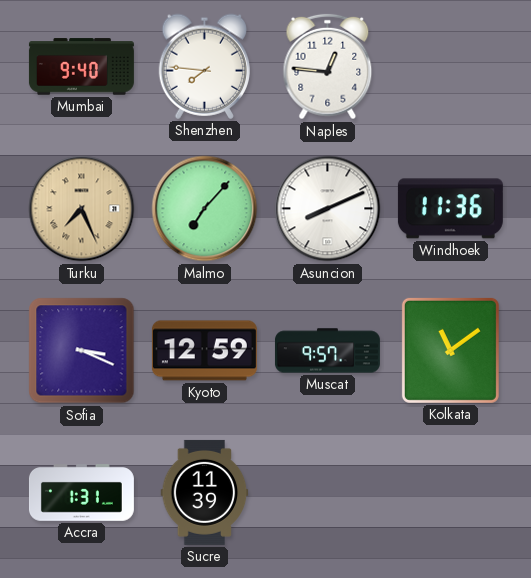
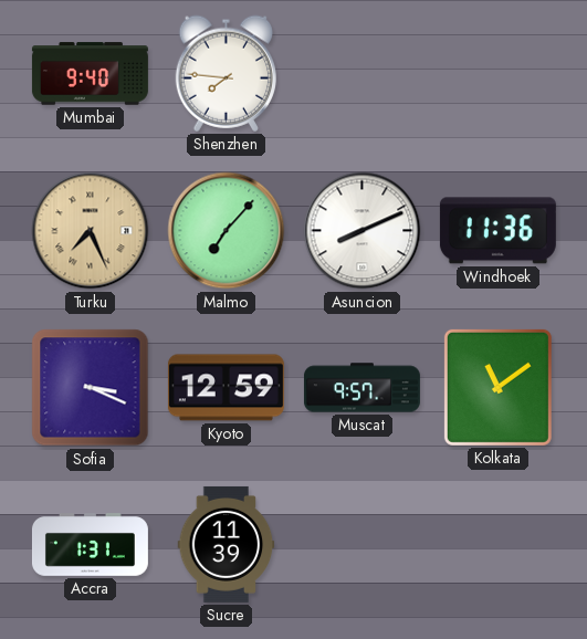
Naples: 12:46 -> none
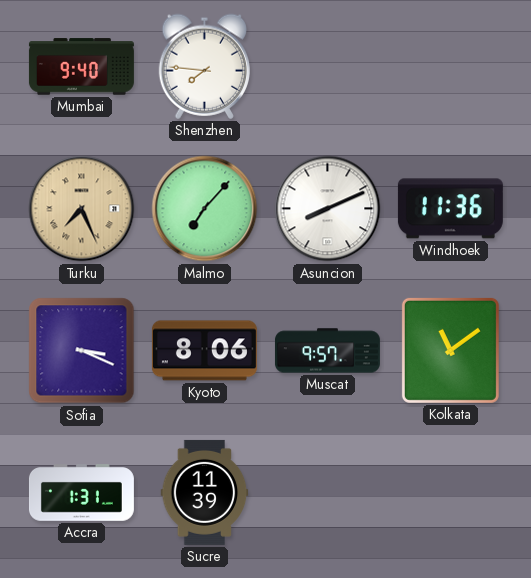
Kyoto: 12:59 -> 8:06
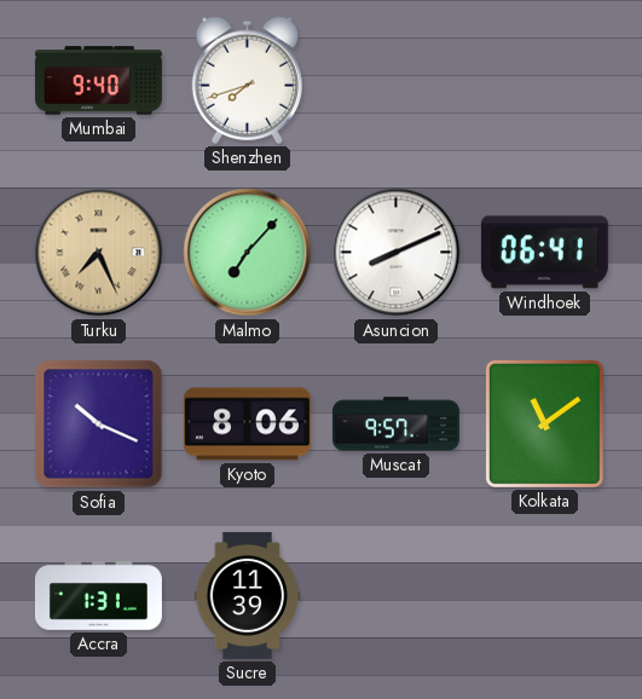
Shenzhen: 7:46 -> 7:42
Windhoek: 11:36 -> 06:41
Sofia: 3:19 -> 10:19
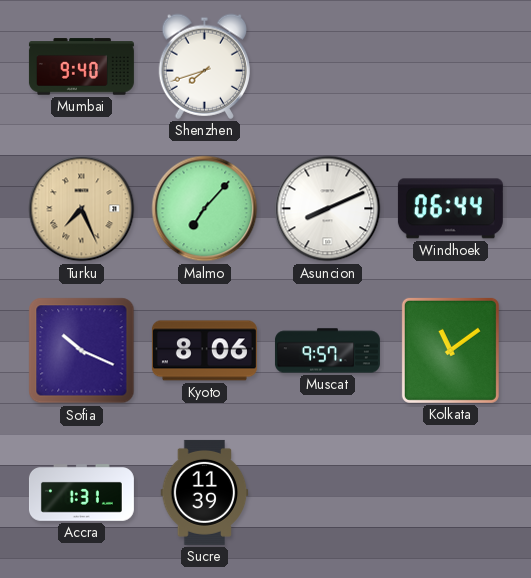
Windhoek: 06:41 -> 06:44
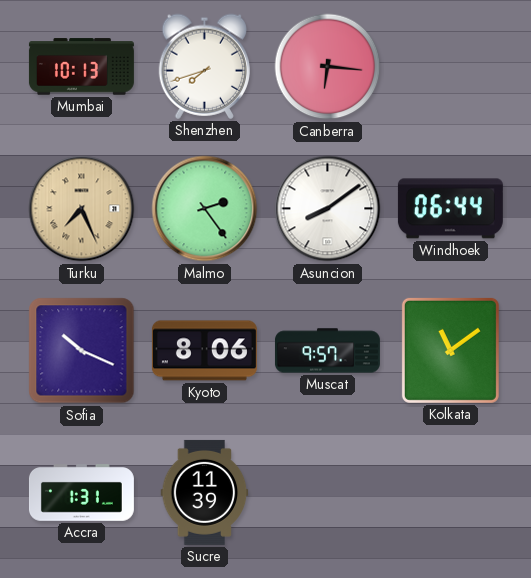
Mumbai: 9:40 -> 10:13
Canberra: none -> 6:16
Malmo: 7:07 -> 2:24
Asuncion: 8:11 -> 8:09
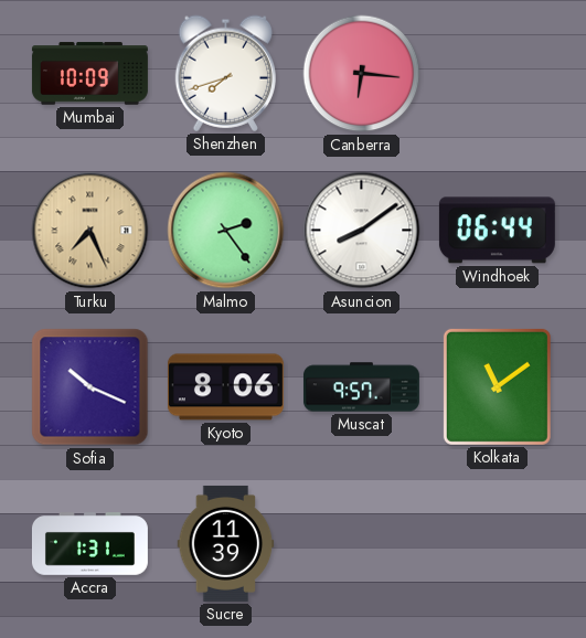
Mumbai: 10:13 -> 10:09
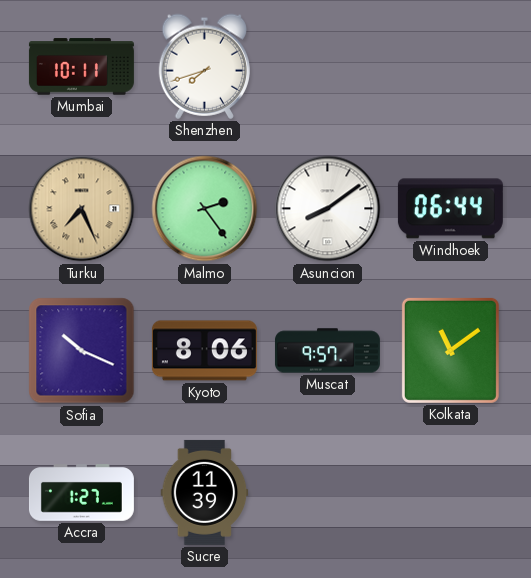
Mumbai: 10:09 -> 10:11
Canberra: 6:16 -> none
Accra: 1:31 -> 1:27
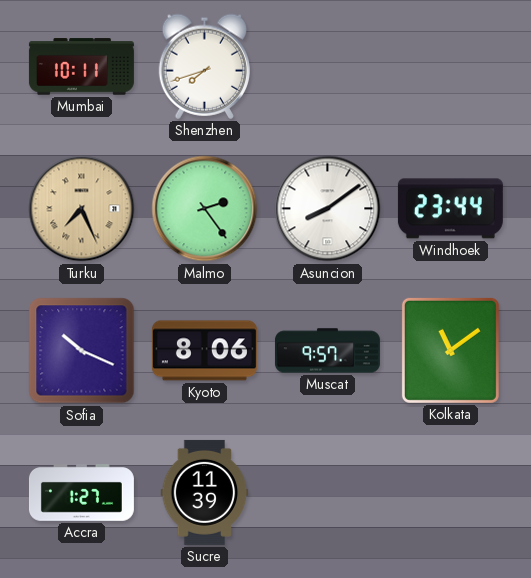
Windhoek: 06:44 -> 23:44
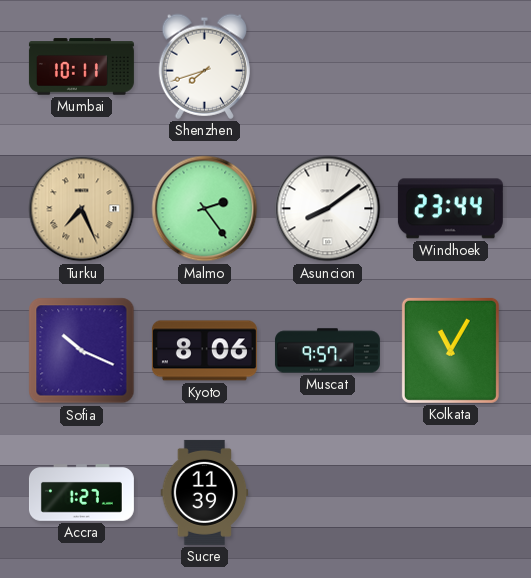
Kolkata: 11:09 -> 11:05
